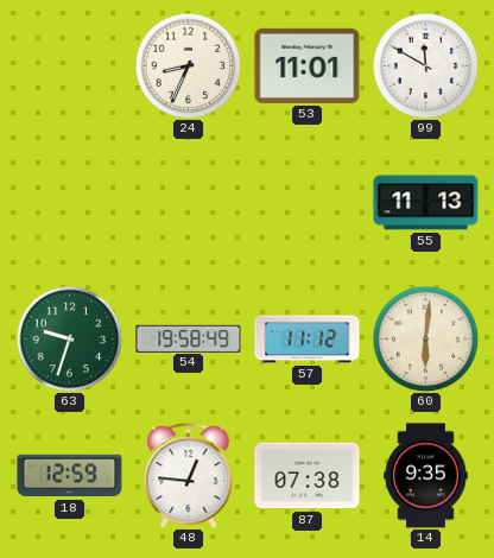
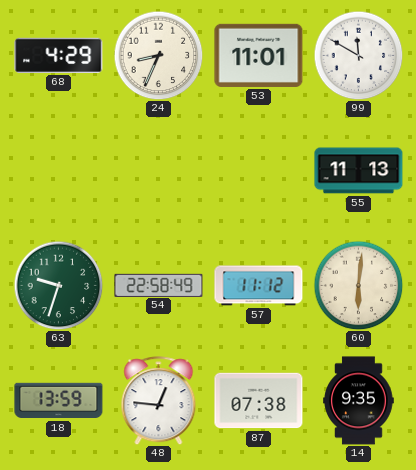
68: none -> 4:29
54: 19:58 -> 22:58
18: 12:59 -> 13:59
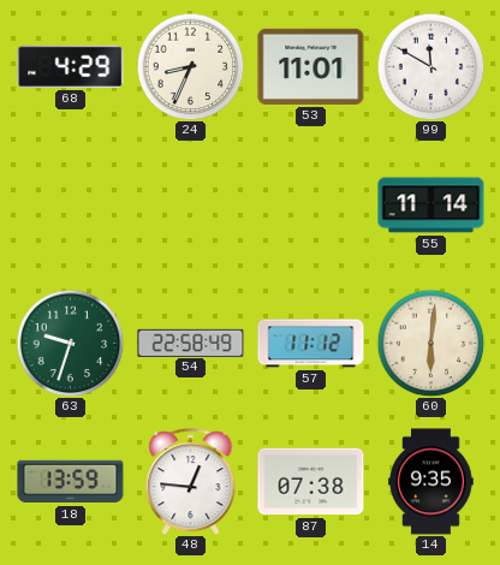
55: 11:13 -> 11:14
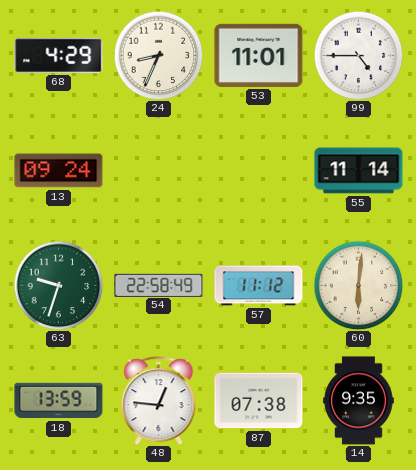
99: 11:50 -> 4:45
13: none -> 09:24
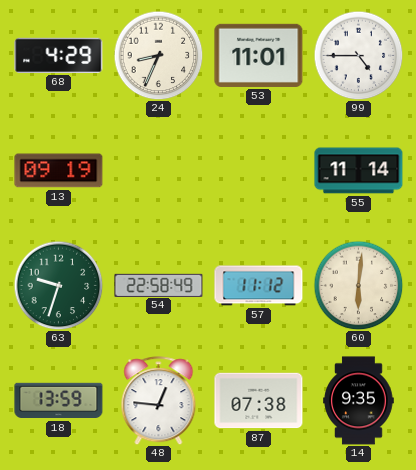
13: 09:24 -> 09:19
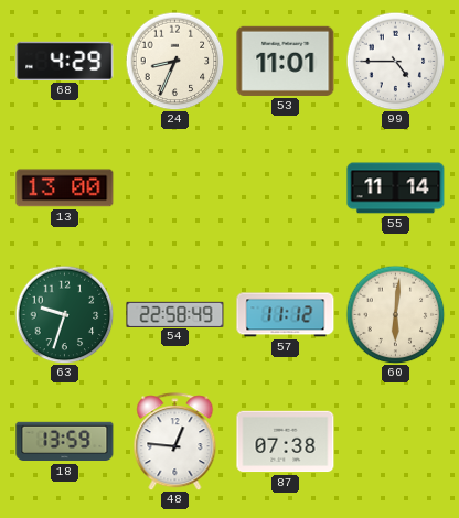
13: 09:19 -> 13:00
14: 9:35 -> none
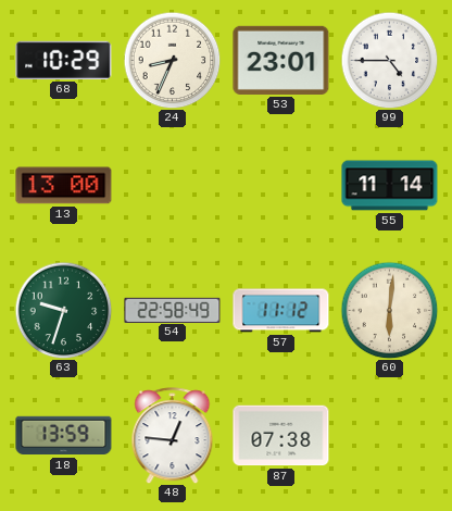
68: 4:29 -> 10:29
53: 11:01 -> 23:01
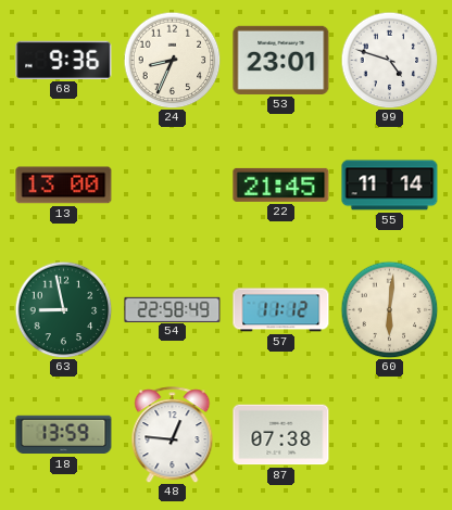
68: 10:29 -> 9:36
99: 4:45 -> 4:48
22: none -> 21:45
63: 9:33 -> 8:58
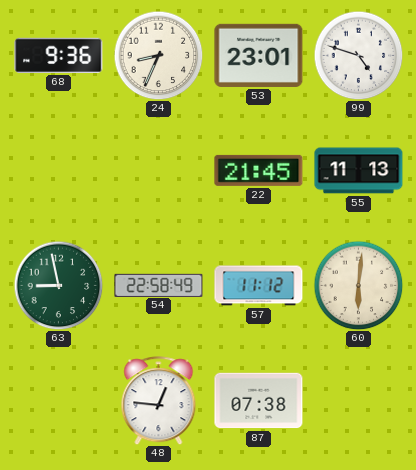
13: 13:00 -> none
55: 11:14 -> 11:13
18: 13:59 -> none
